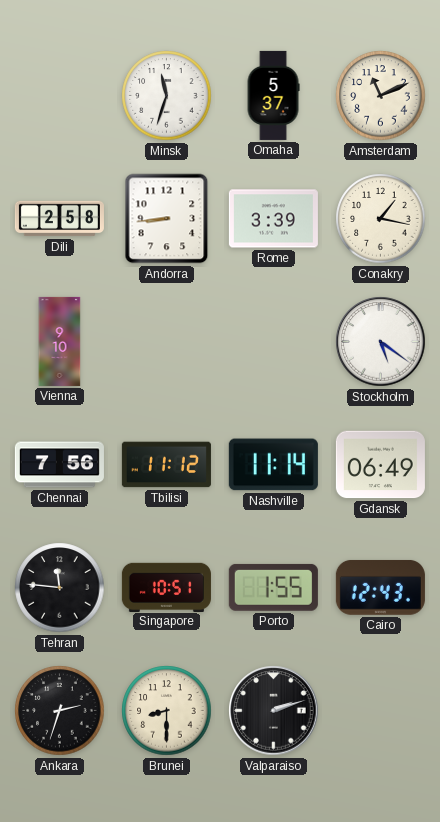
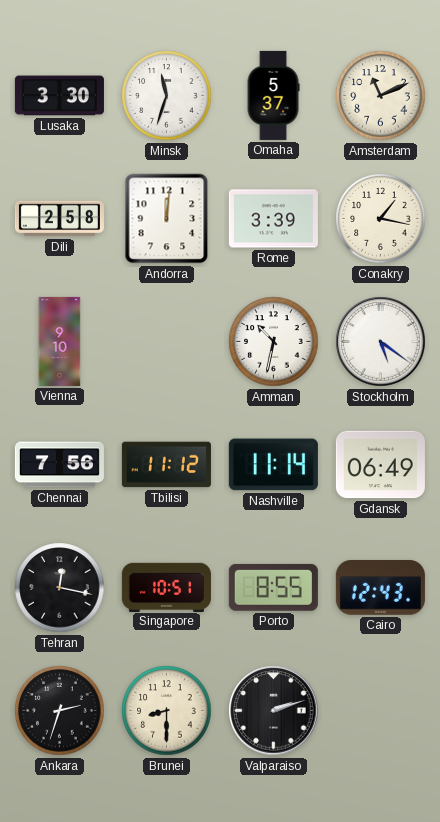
Lusaka: none -> 3:30
Andorra: 8:44 -> 12:01
Amman: none -> 10:32
Tehran: 11:46 -> 12:17
Porto: 1:55 -> 8:55
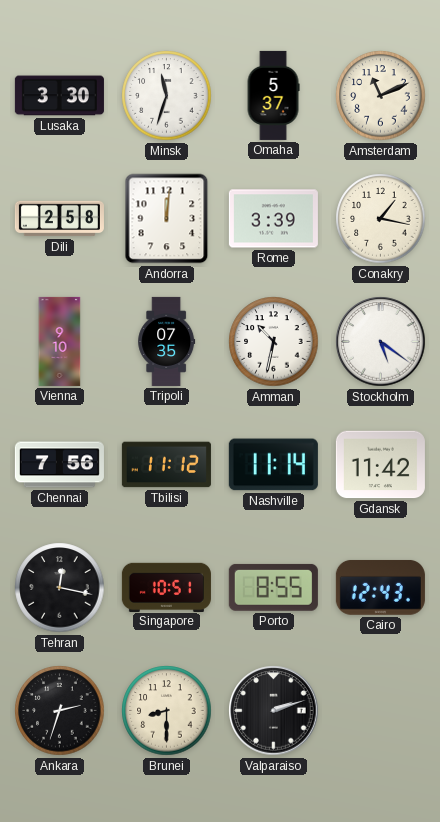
Tripoli: none -> 07:35
Gdansk: 06:49 -> 11:42
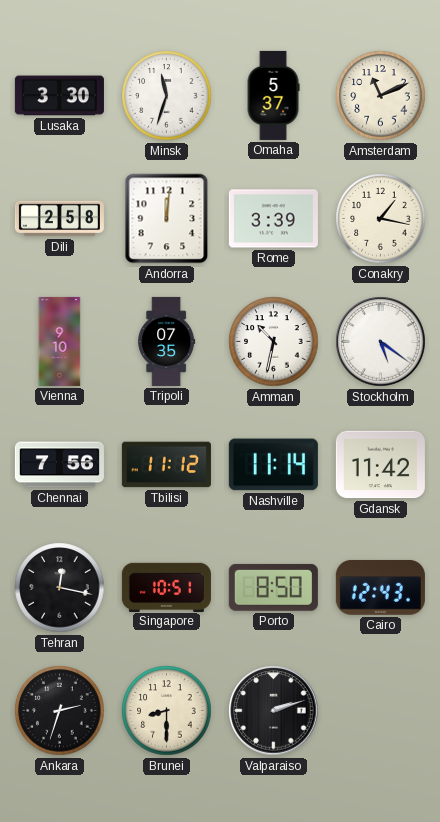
Porto: 8:55 -> 8:50
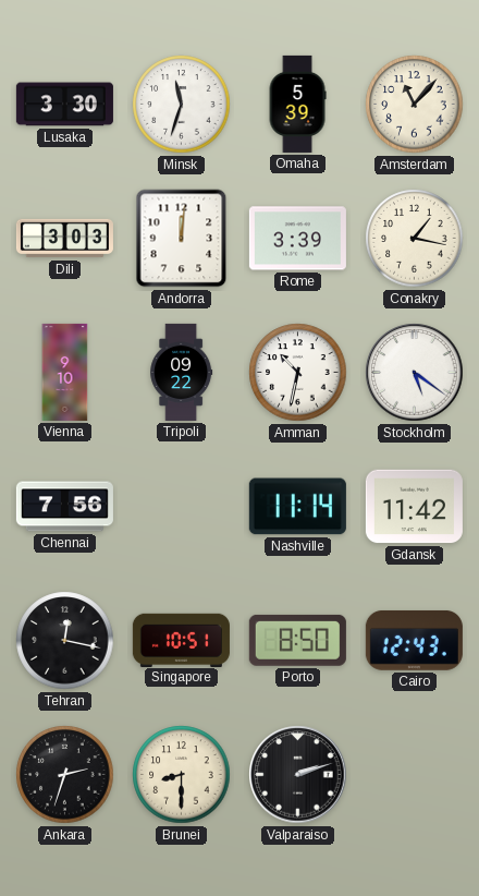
Omaha: 5:37 -> 5:39
Amsterdam: 11:11 -> 11:07
Dili: 2:58 -> 3:03
Tripoli: 07:35 -> 09:22
Tbilisi: 11:12 -> none
